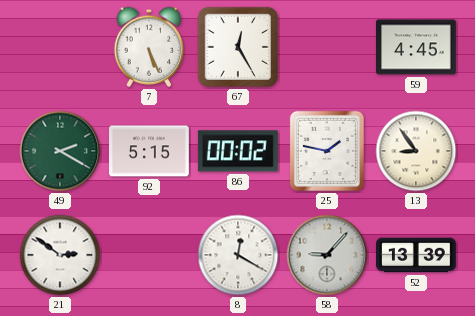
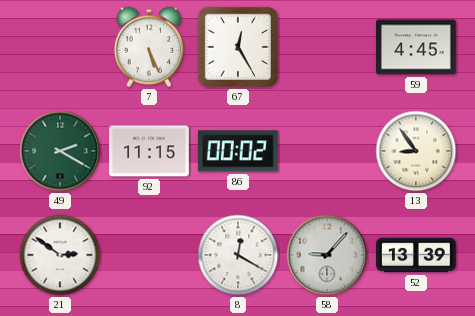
92: 5:15 -> 11:15
25: 1:47 -> none
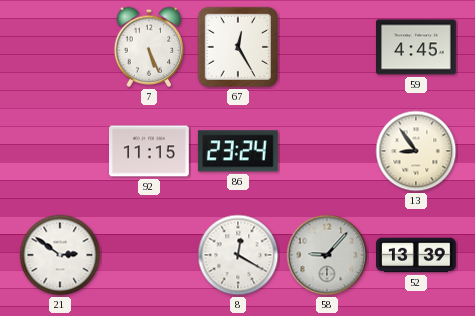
49: 2:20 -> none
86: 00:02 -> 23:24
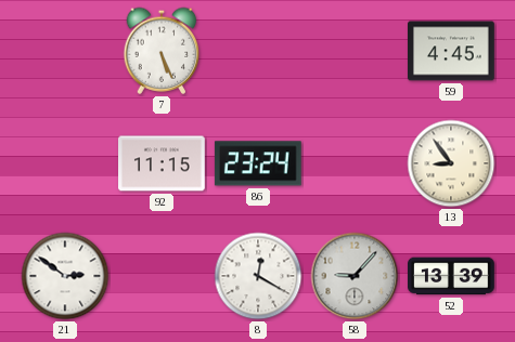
67: 12:25 -> none
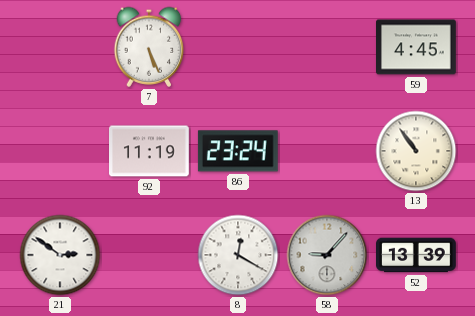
92: 11:15 -> 11:19
13: 8:54 -> 10:54
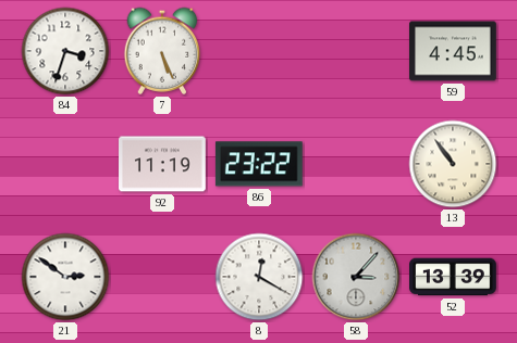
84: none -> 3:33
86: 23:24 -> 23:22
58: 9:07 -> 3:07
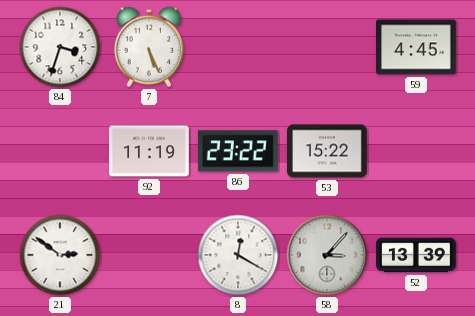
53: none -> 15:22
13: 10:54 -> none
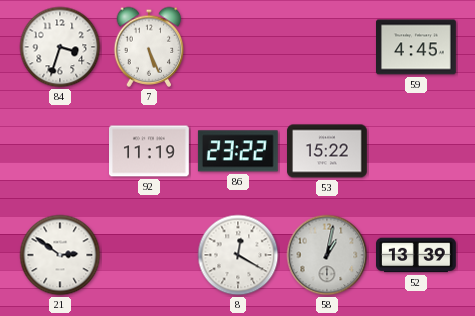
58: 3:07 -> 1:02
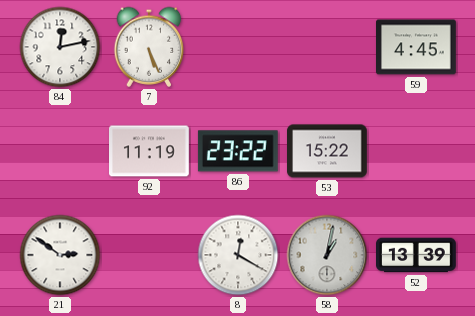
84: 3:33 -> 12:13
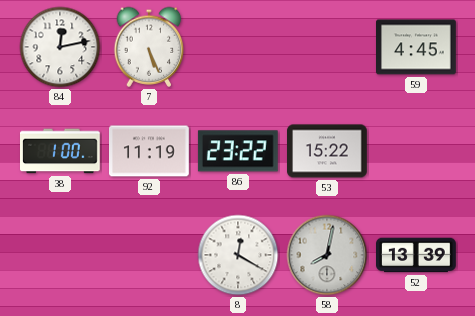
38: none -> 1:00
21: 2:51 -> none
58: 1:02 -> 8:02
